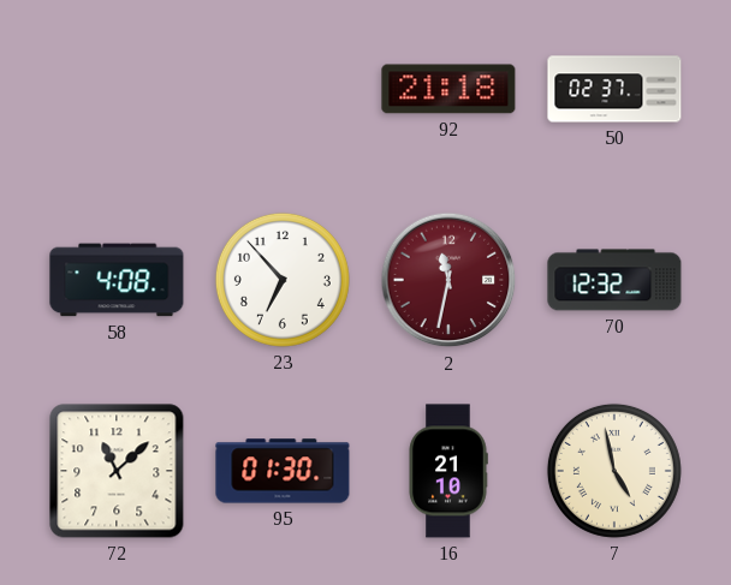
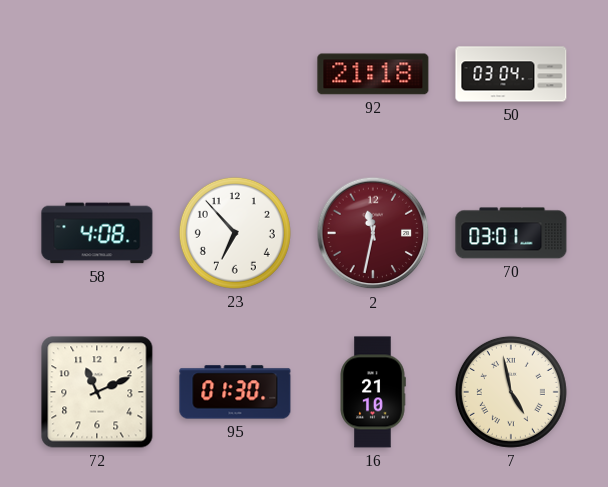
50: 02:37 -> 03:04
70: 12:32 -> 03:01
72: 11:08 -> 11:11
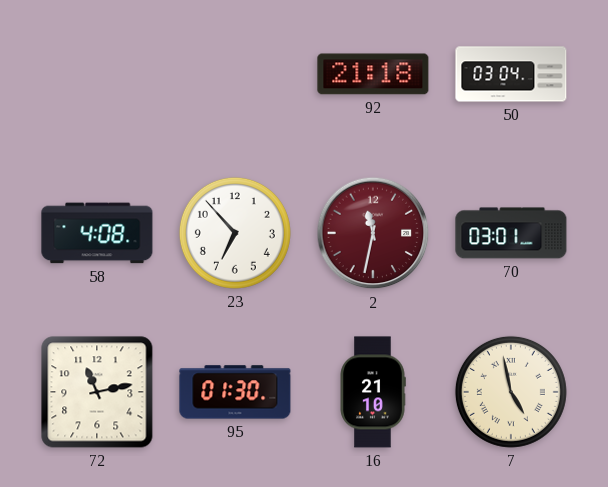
72: 11:11 -> 11:13
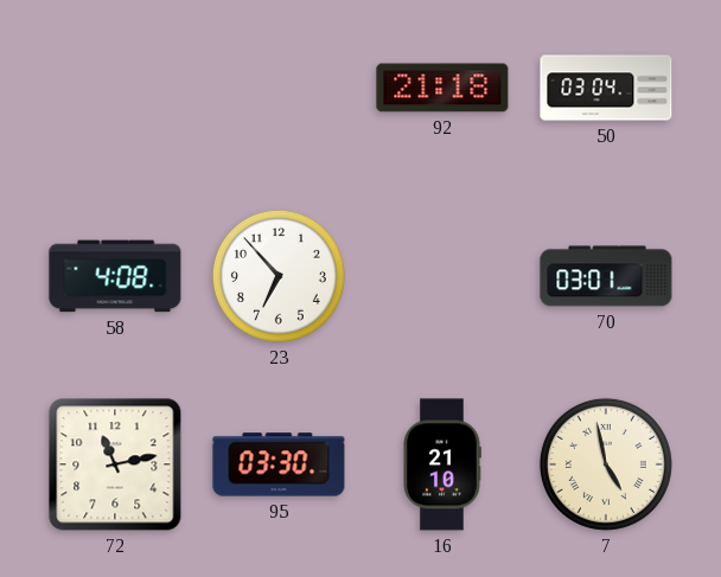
2: 11:32 -> none
95: 01:30 -> 03:30
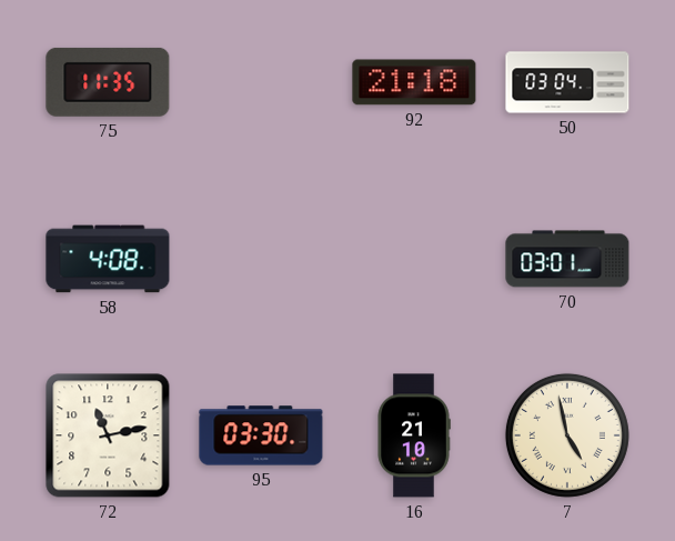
75: none -> 11:35
23: 6:53 -> none
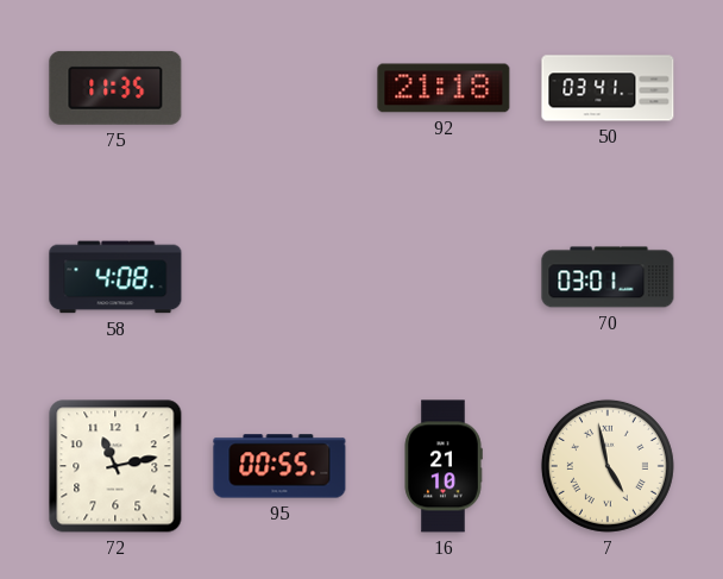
50: 03:04 -> 03:41
95: 03:30 -> 00:55
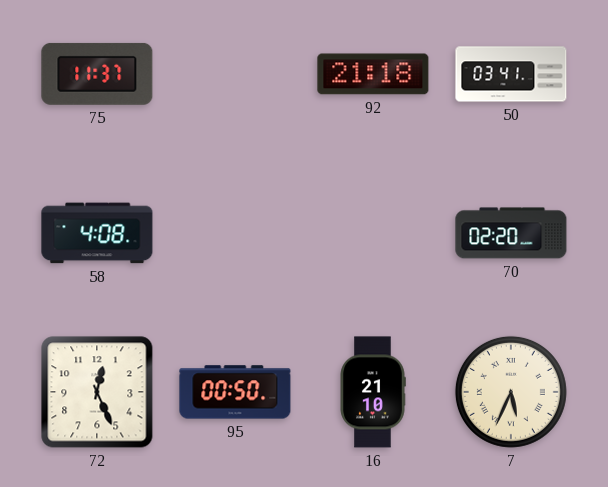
75: 11:35 -> 11:37
70: 03:01 -> 02:20
72: 11:13 -> 12:26
95: 00:55 -> 00:50
7: 4:58 -> 5:34
